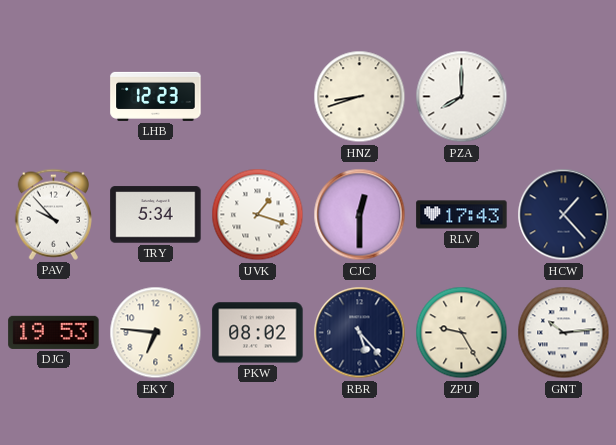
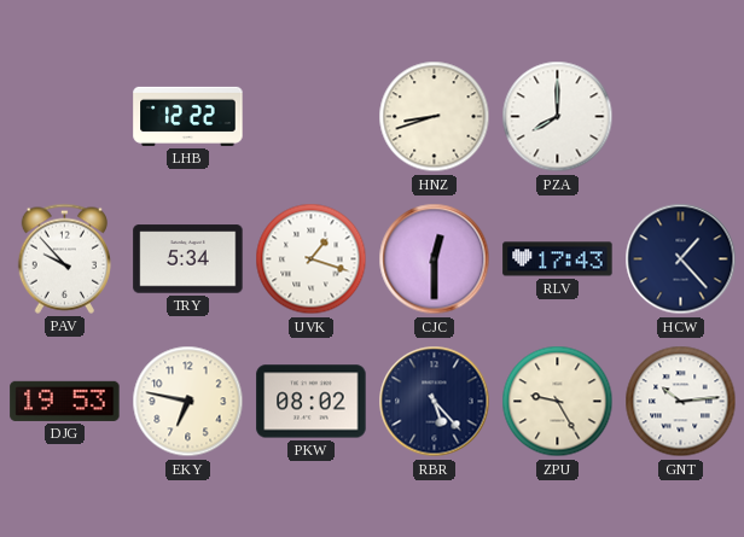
LHB: 12:23 -> 12:22
EKY: 6:46 -> 6:47
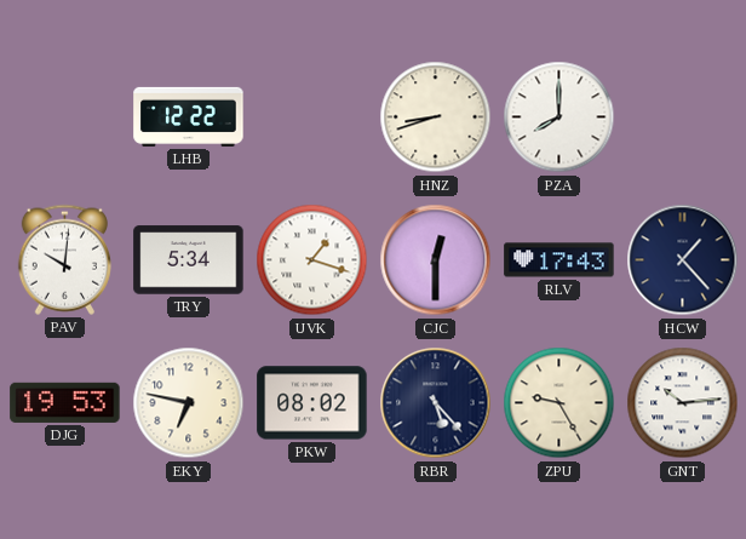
PAV: 9:53 -> 10:01
